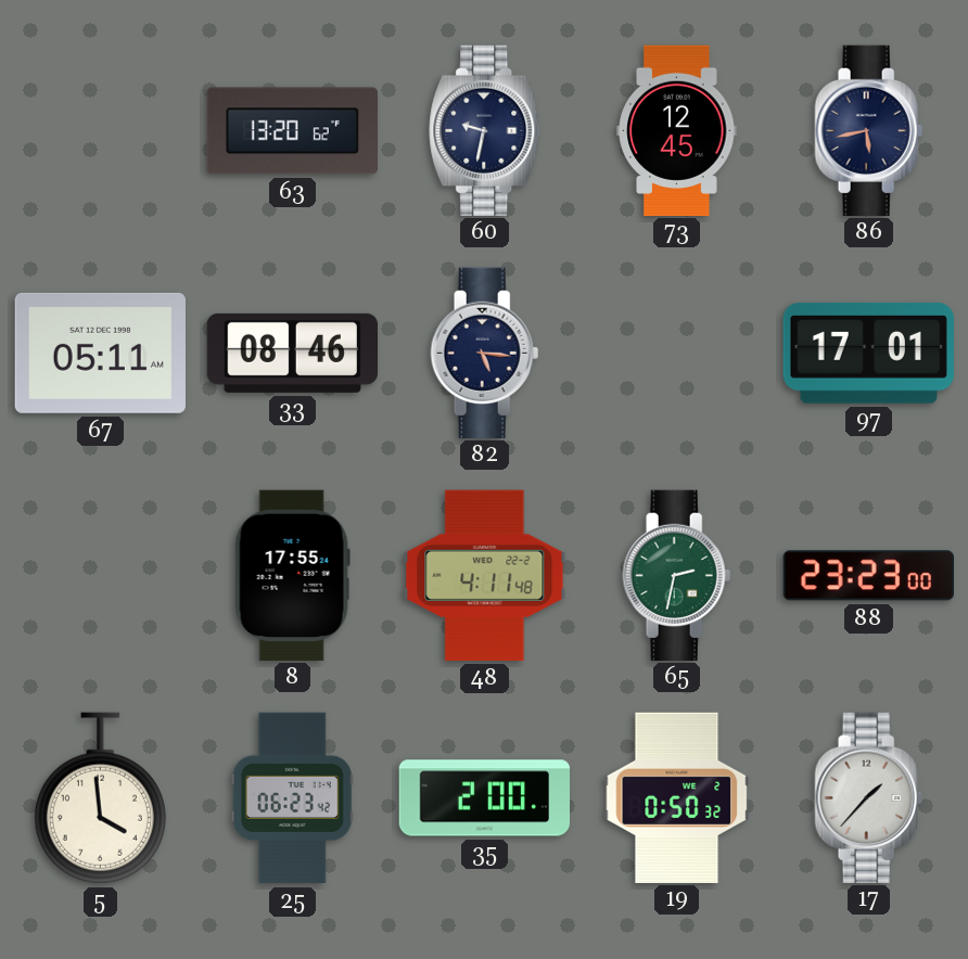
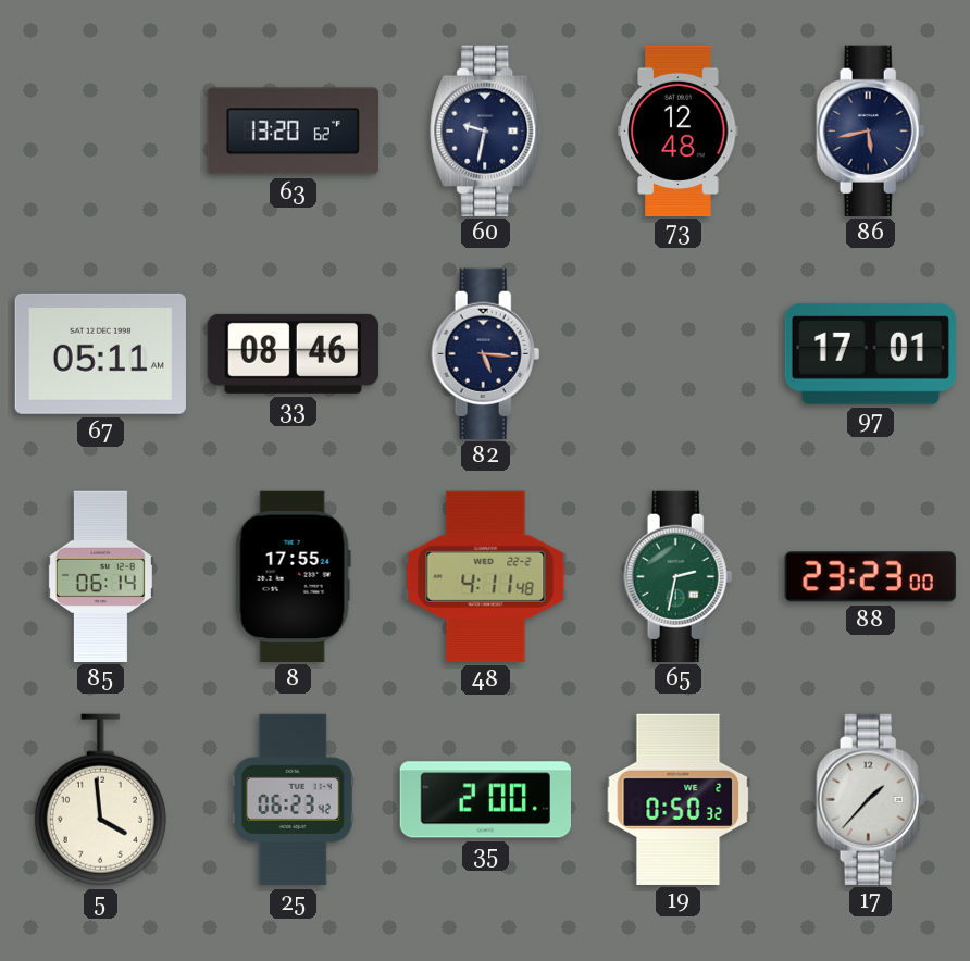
73: 12:45 -> 12:48
85: none -> 06:14
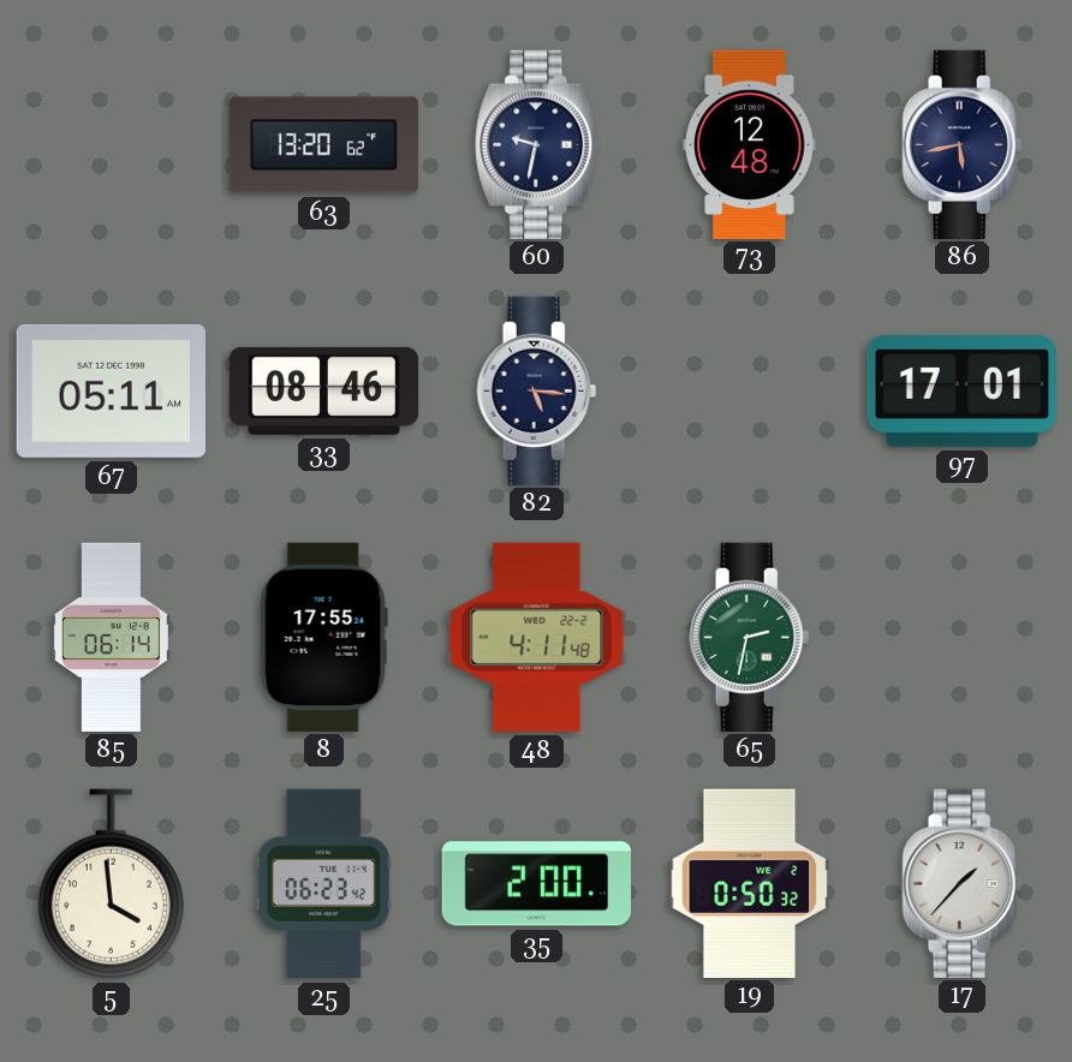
88: 23:23 -> none
